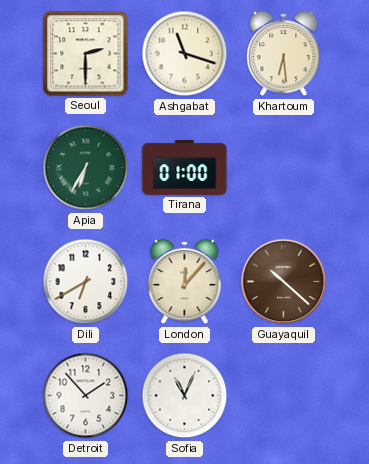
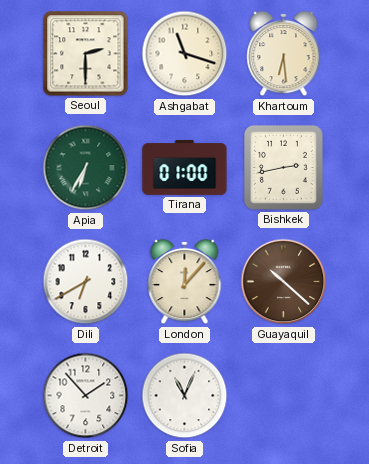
Bishkek: none -> 2:43
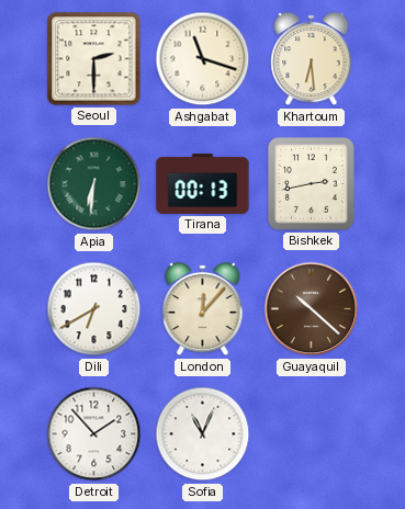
Apia: 6:35 -> 6:31
Tirana: 01:00 -> 00:13
